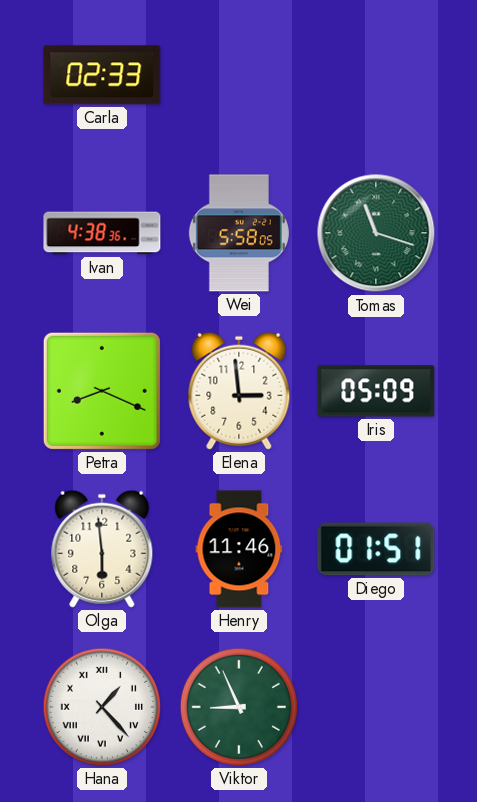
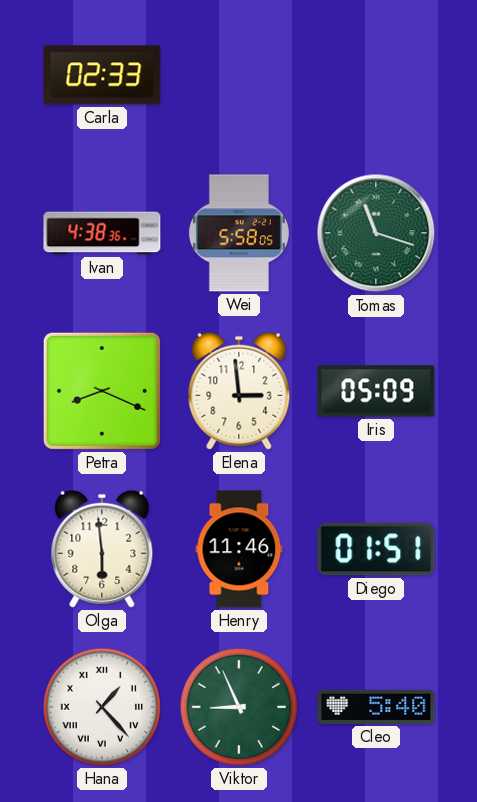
Cleo: none -> 5:40
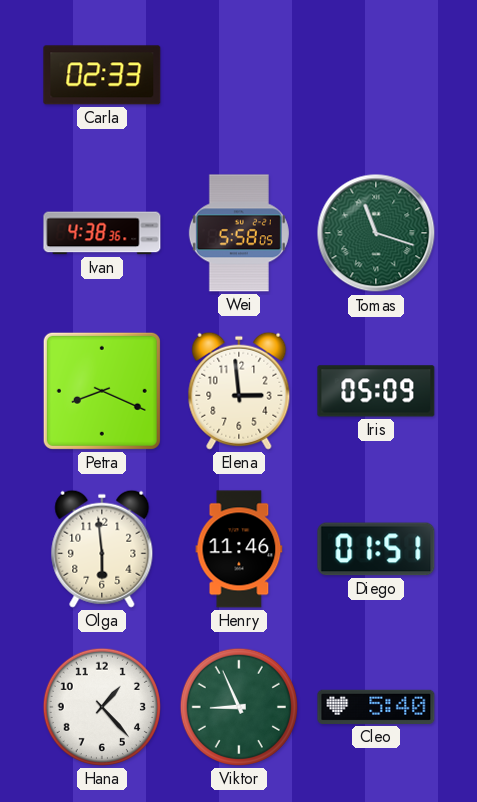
Hana numerals: Roman -> Arabic
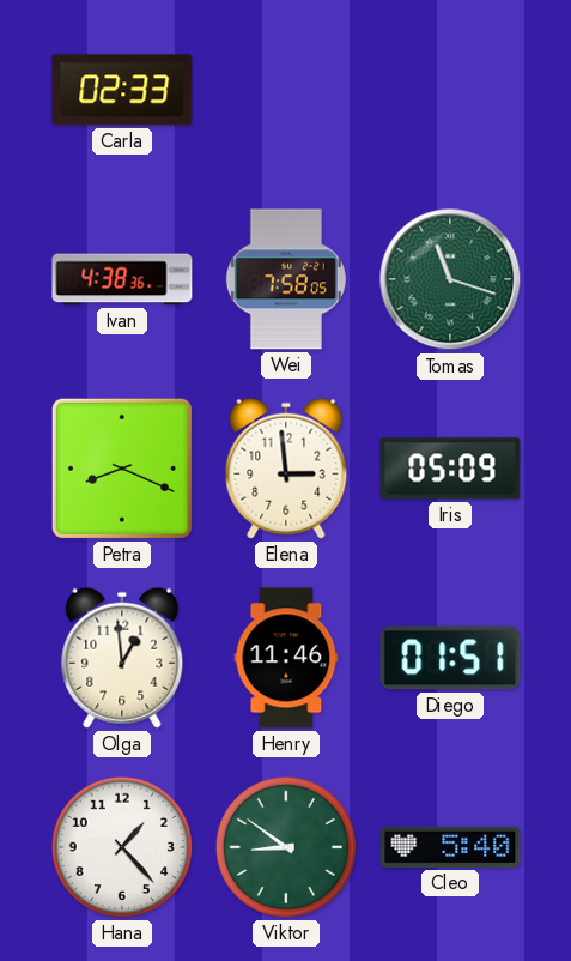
Wei: 5:58 -> 7:58
Olga: 5:59 -> 12:59
Viktor: 8:56 -> 8:51
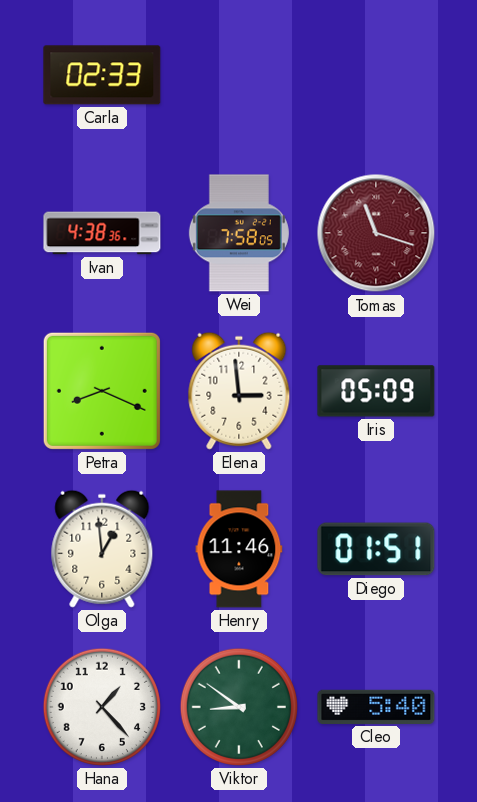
Tomas dial: green -> burgundy
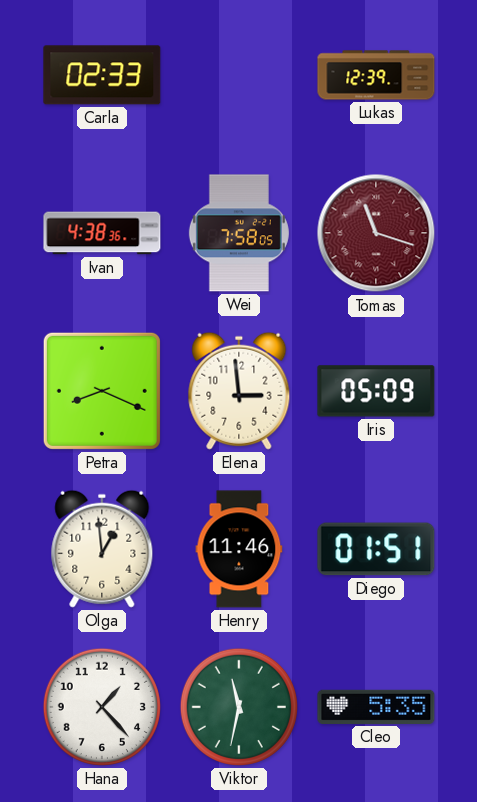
Lukas: none -> 12:39
Viktor: 8:51 -> 11:32
Cleo: 5:40 -> 5:35
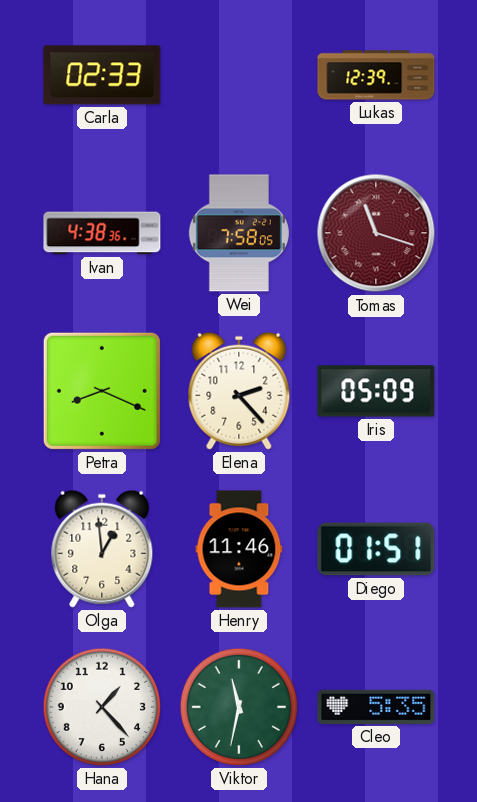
Elena: 2:59 -> 2:23
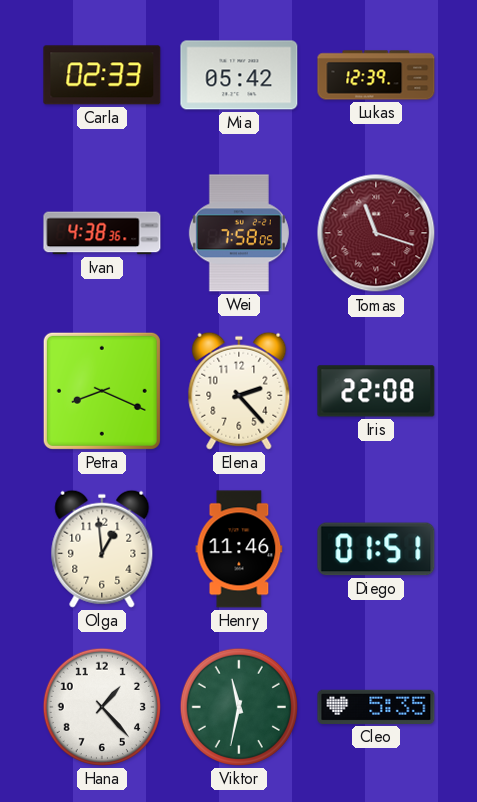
Mia: none -> 05:42
Iris: 05:09 -> 22:08
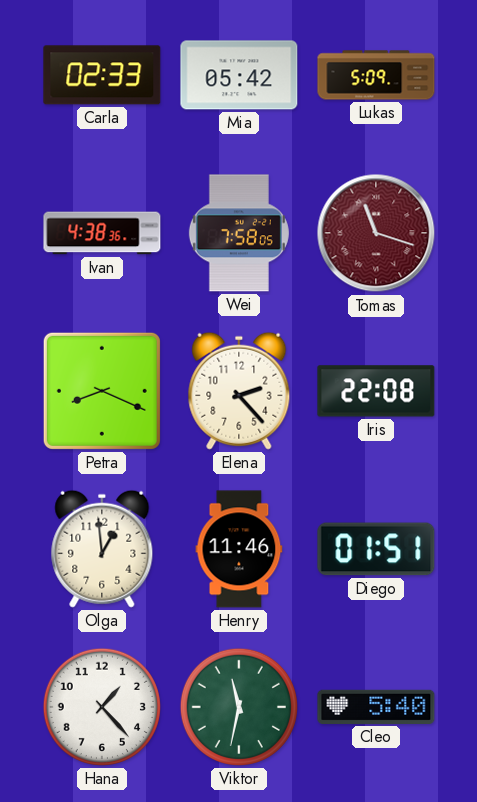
Lukas: 12:39 -> 5:09
Cleo: 5:35 -> 5:40
